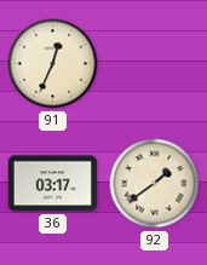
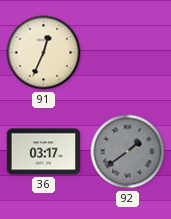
92 dial: cream -> grey
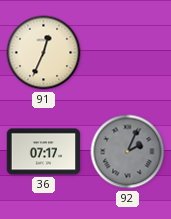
36: 03:17 -> 07:17
92: 1:39 -> 2:04
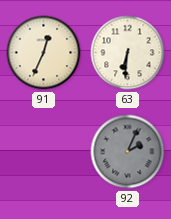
63: none -> 6:31
36: 07:17 -> none
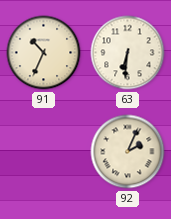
91: 12:34 -> 10:34
92 dial: grey -> cream
